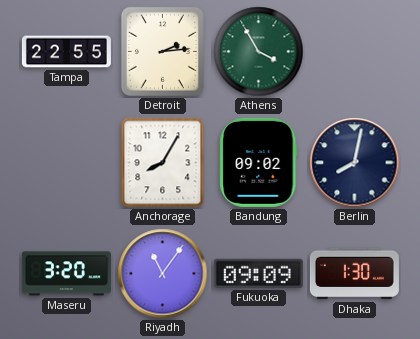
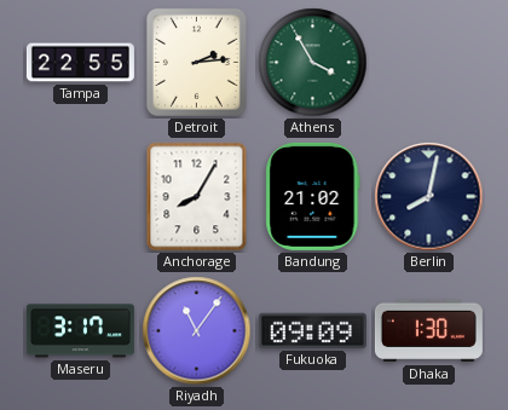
Bandung: 09:02 -> 21:02
Maseru: 3:20 -> 3:17
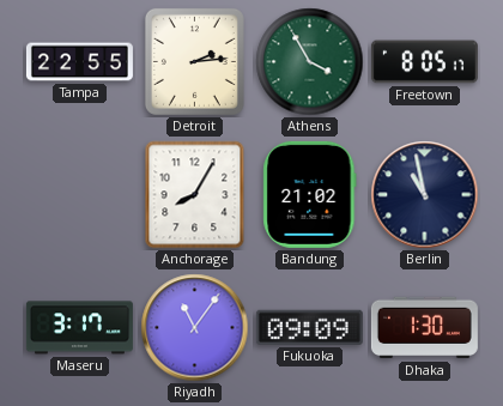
Freetown: none -> 8:05
Berlin: 8:02 -> 10:58
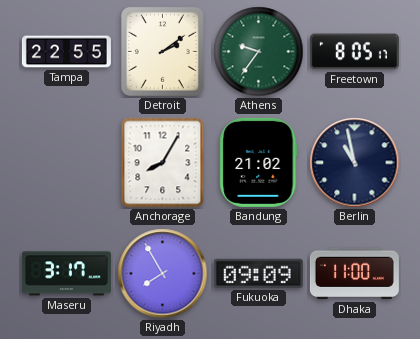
Detroit: 2:14 -> 2:09
Athens: 3:55 -> 9:36
Riyadh: 11:06 -> 7:55
Dhaka: 1:30 -> 11:00
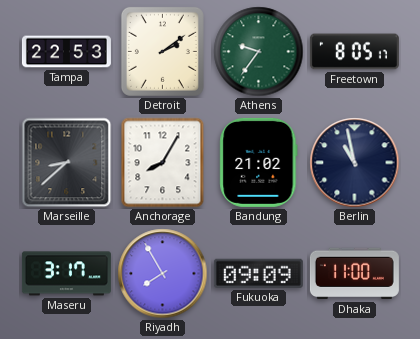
Tampa: 22:55 -> 22:53
Marseille: none -> 8:38
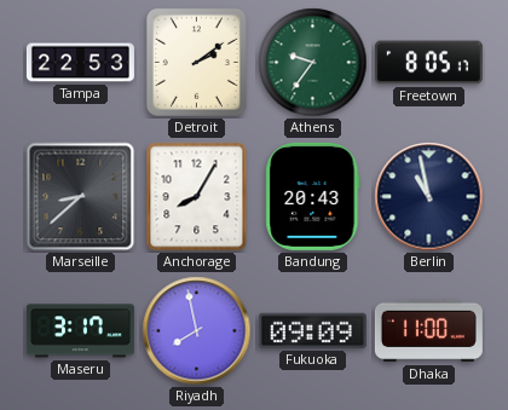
Bandung: 21:02 -> 20:43
Riyadh: 7:55 -> 7:58
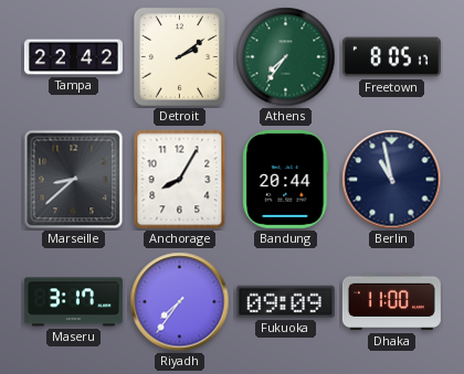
Tampa: 22:53 -> 22:42
Athens: 9:36 -> 7:36
Bandung: 20:43 -> 20:44
Riyadh: 7:58 -> 7:36
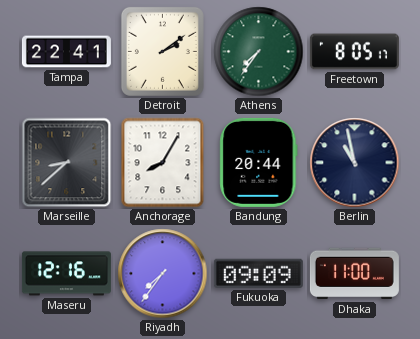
Tampa: 22:42 -> 22:41
Maseru: 3:17 -> 12:16
